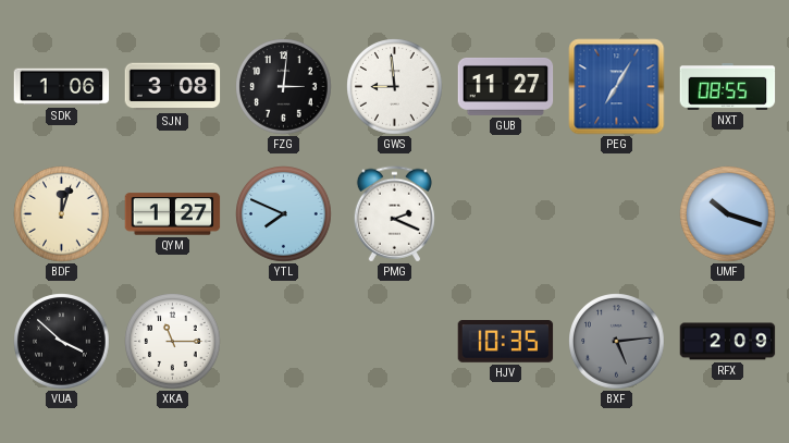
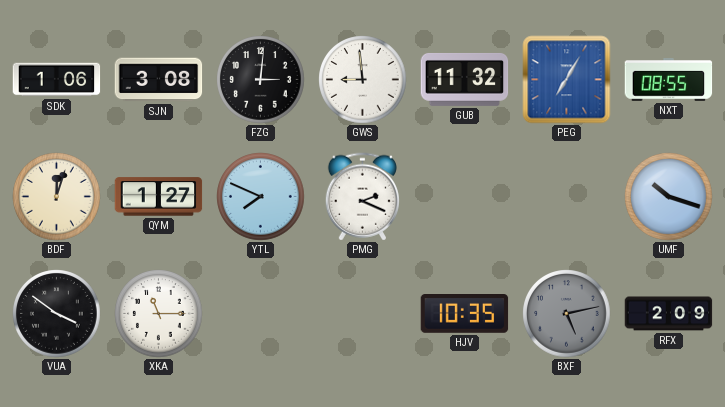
GUB: 11:27 -> 11:32
VUA: 3:52 -> 3:51
BXF: 5:14 -> 5:13
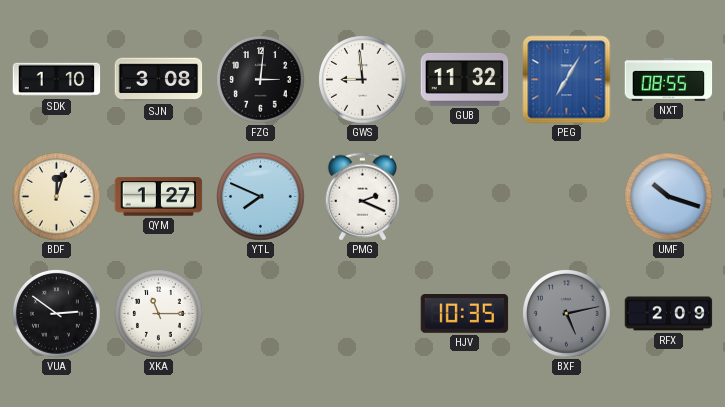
SDK: 1:06 -> 1:10
VUA: 3:51 -> 2:51
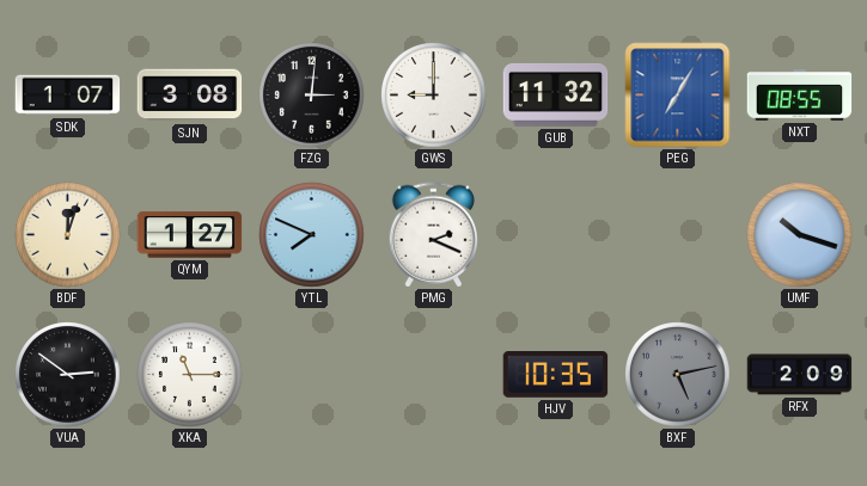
SDK: 1:10 -> 1:07
GWS: 8:59 -> 9:00
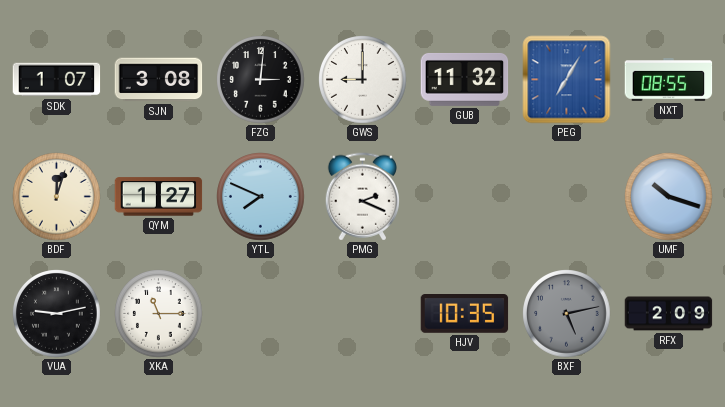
VUA: 2:51 -> 9:13
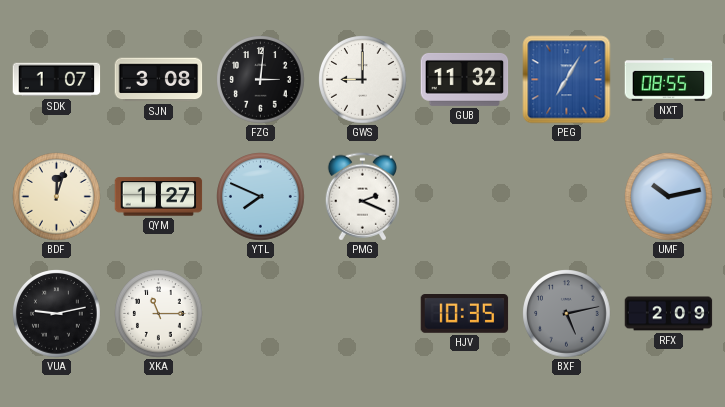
UMF: 10:18 -> 10:13
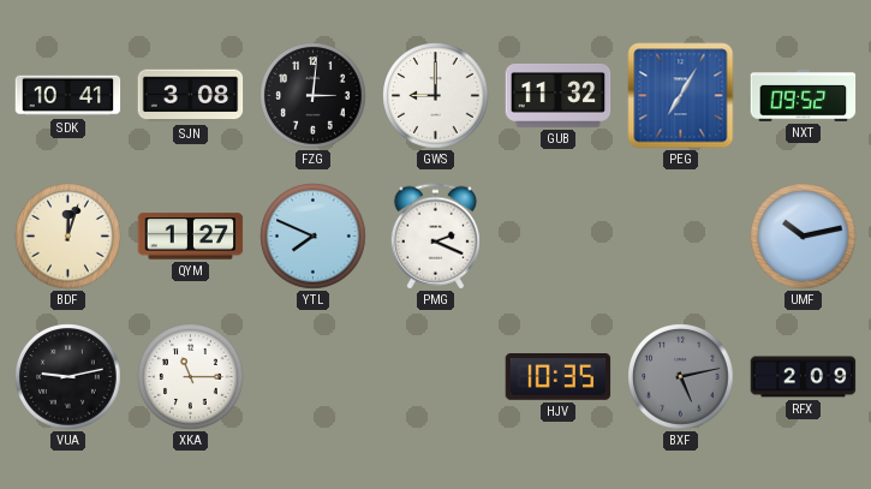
SDK: 1:07 -> 10:41
NXT: 08:55 -> 09:52
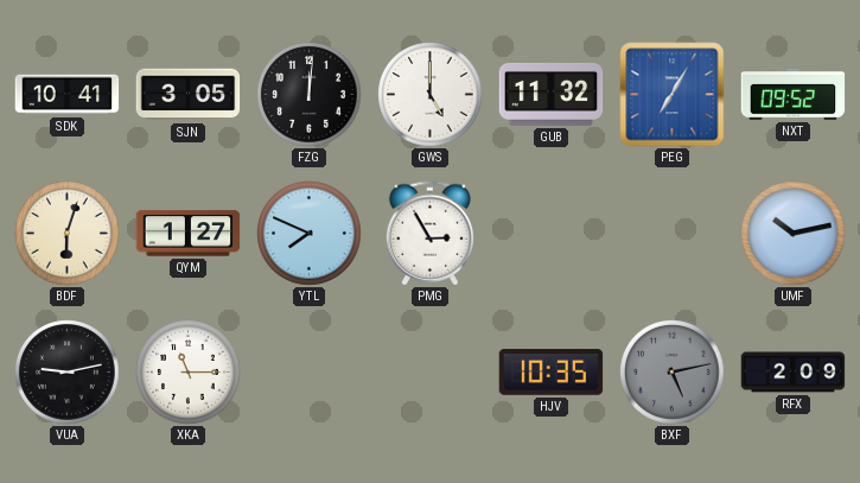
SJN: 3:08 -> 3:05
FZG: 3:01 -> 12:01
GWS: 9:00 -> 5:00
BDF: 12:03 -> 6:03
PMG: 2:19 -> 2:55
